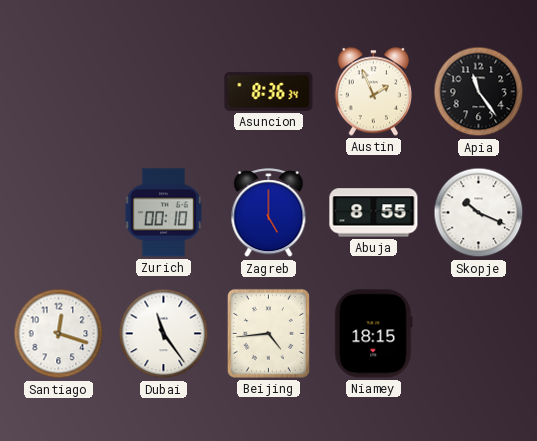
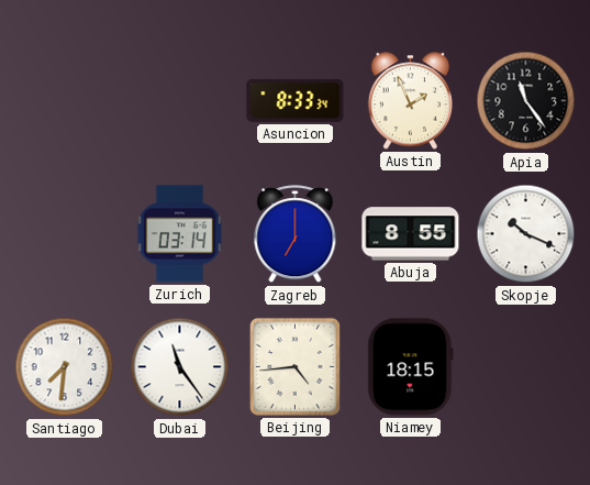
Asuncion: 8:36 -> 8:33
Zurich: 00:10 -> 03:14
Zagreb: 5:00 -> 7:00
Santiago: 12:18 -> 7:31
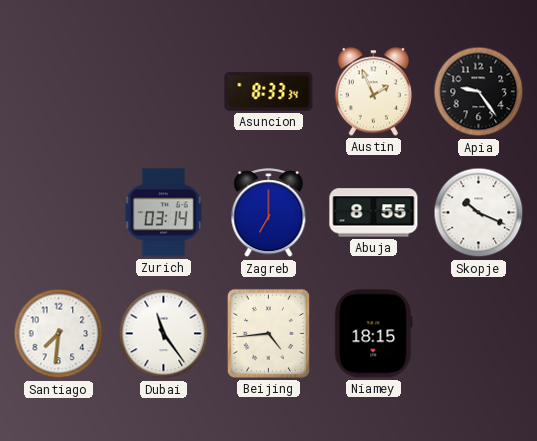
Apia: 11:24 -> 9:24
